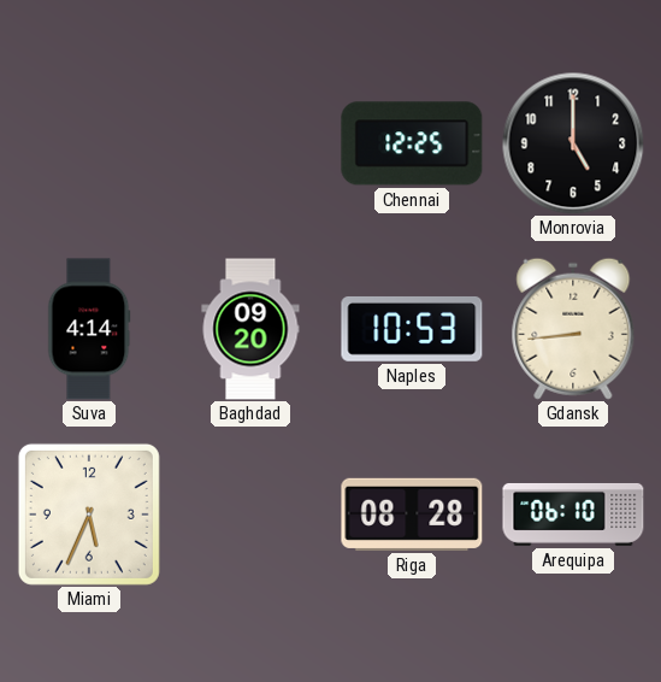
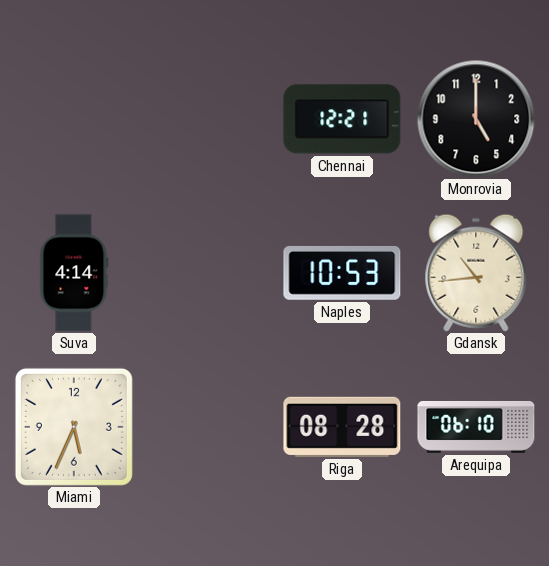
Chennai: 12:25 -> 12:21
Baghdad: 09:20 -> none
Gdansk: 8:44 -> 10:44
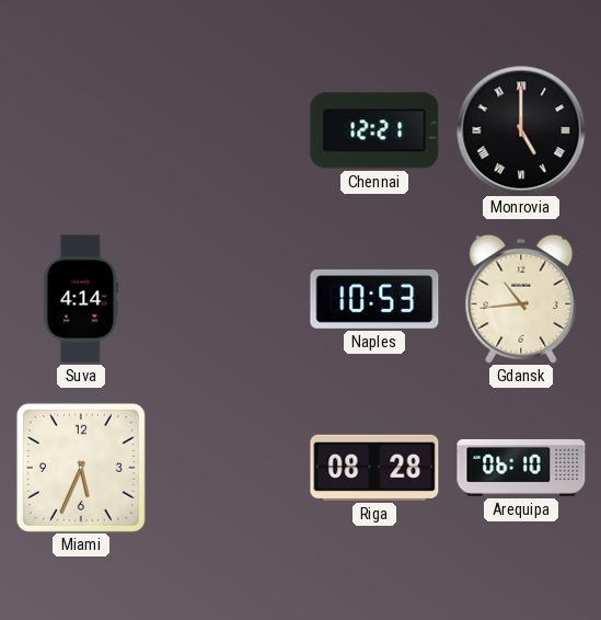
Monrovia numerals: Arabic -> Roman
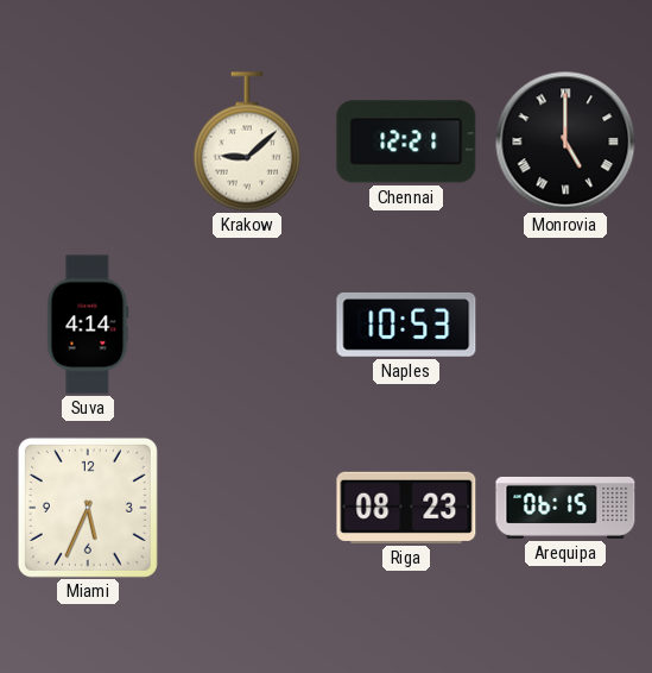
Krakow: none -> 9:08
Gdansk: 10:44 -> none
Riga: 08:28 -> 08:23
Arequipa: 06:10 -> 06:15
